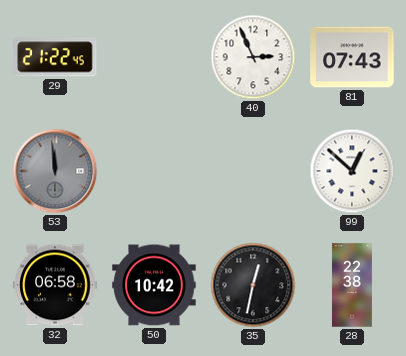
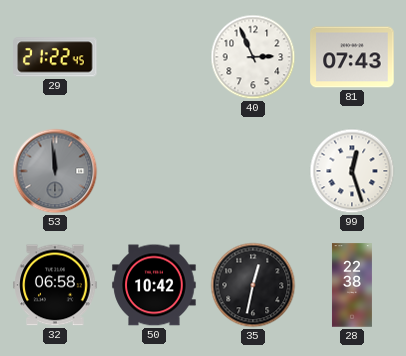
99: 12:52 -> 12:27
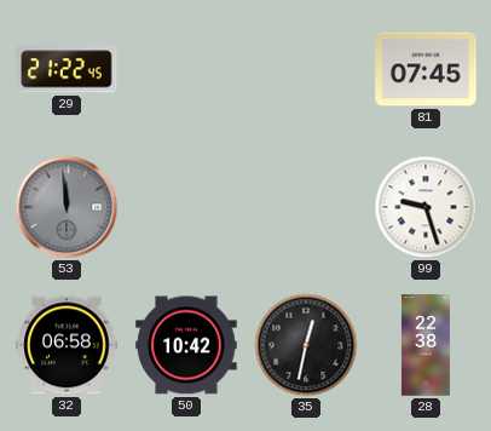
40: 2:56 -> none
81: 07:43 -> 07:45
99: 12:27 -> 9:27
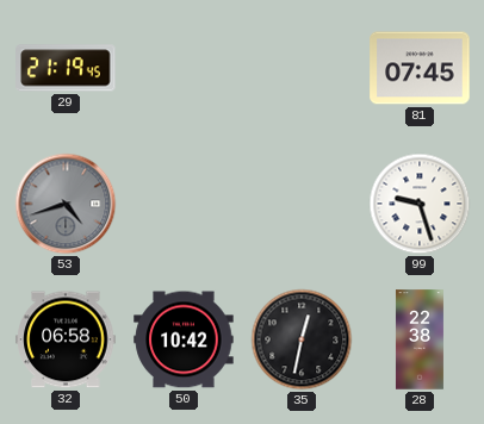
29: 21:22 -> 21:19
53: 11:59 -> 4:42
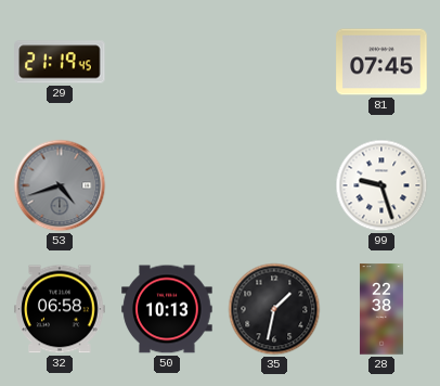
50: 10:42 -> 10:13
35: 12:32 -> 1:32
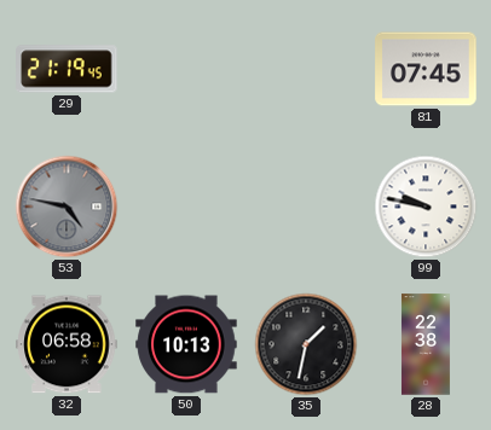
53: 4:42 -> 4:47
99: 9:27 -> 9:47
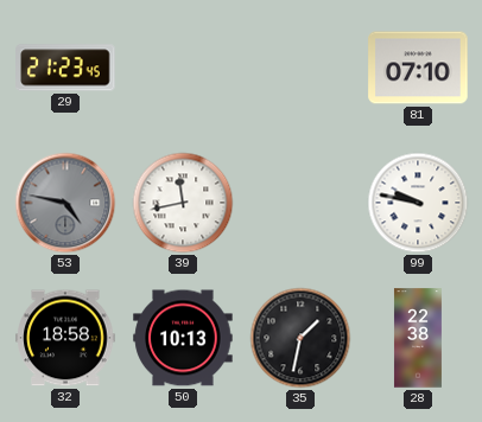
29: 21:19 -> 21:23
81: 07:45 -> 07:10
39: none -> 11:43
32: 06:58 -> 18:58
